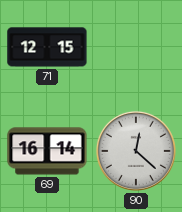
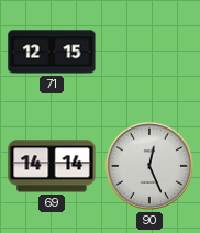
69: 16:14 -> 14:14
90: 12:22 -> 12:26
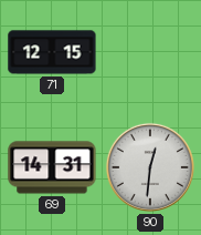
69: 14:14 -> 14:31
90: 12:26 -> 12:31
